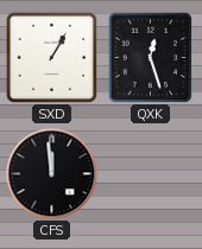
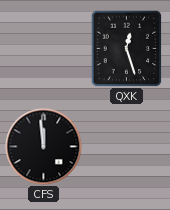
SXD: 1:05 -> none
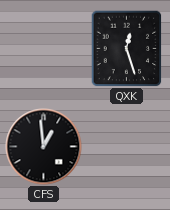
CFS: 11:59 -> 12:59
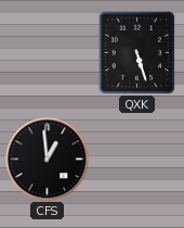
QXK: 12:27 -> 5:27
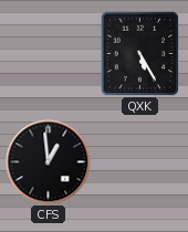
QXK: 5:27 -> 5:25
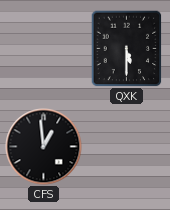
QXK: 5:25 -> 5:30
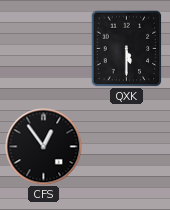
CFS: 12:59 -> 12:54
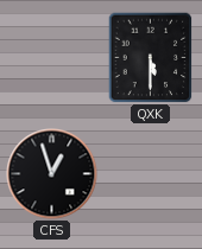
CFS: 12:54 -> 12:57
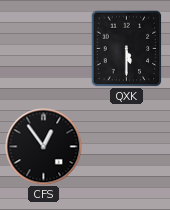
CFS: 12:57 -> 12:54
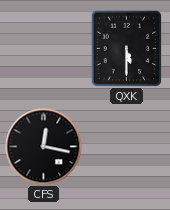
CFS: 12:54 -> 12:17
